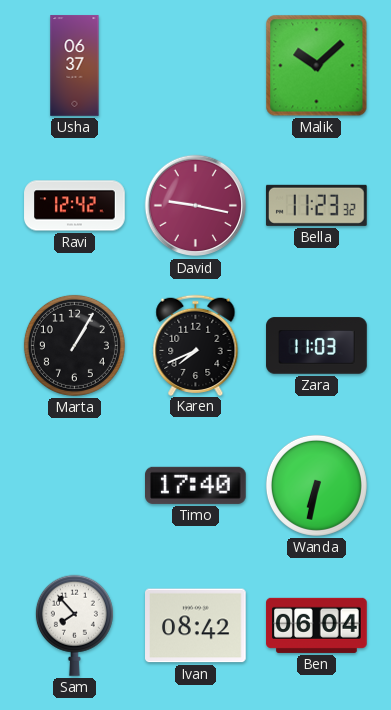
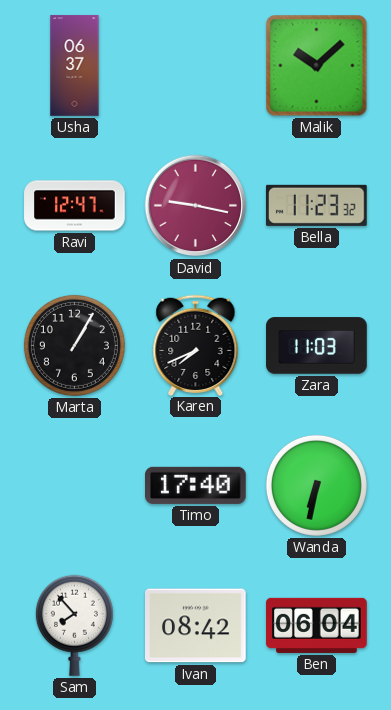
Ravi: 12:42 -> 12:47
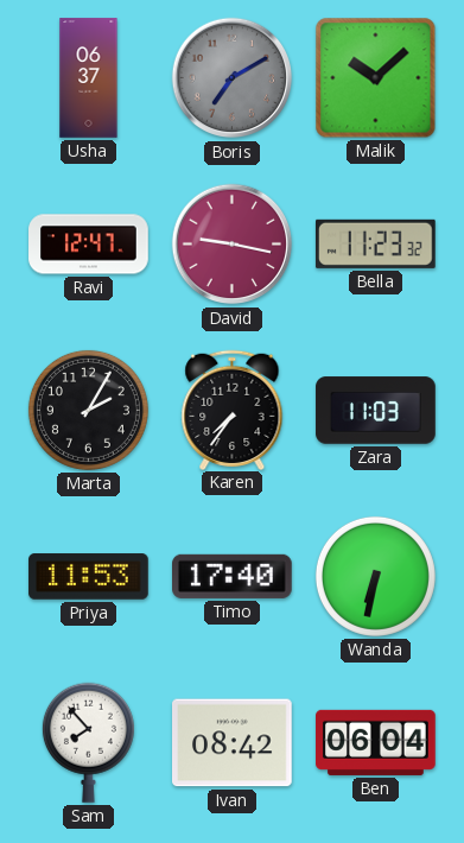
Boris: none -> 7:10
Marta: 1:05 -> 2:05
Karen: 7:41 -> 7:36
Priya: none -> 11:53
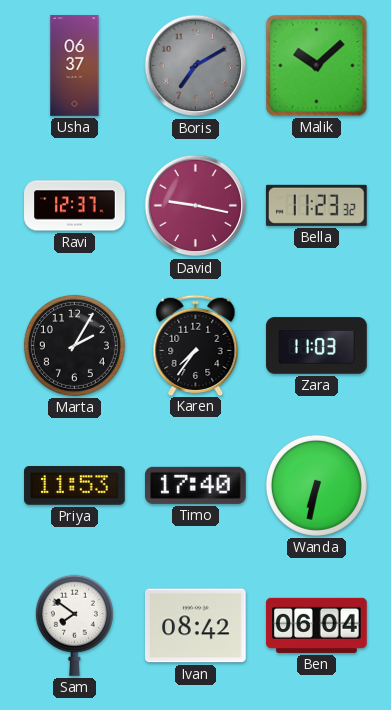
Ravi: 12:47 -> 12:37
Sam: 7:53 -> 7:51
